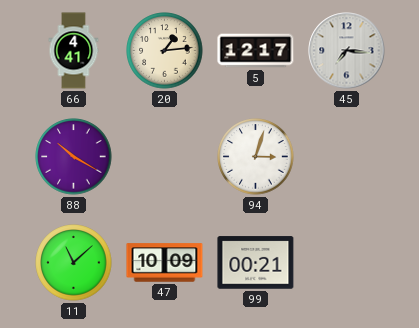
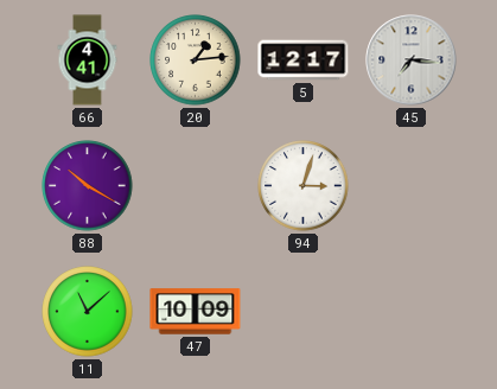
99: 00:21 -> none
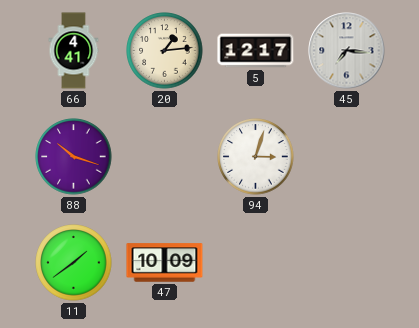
88: 10:20 -> 10:18
11: 11:08 -> 1:39
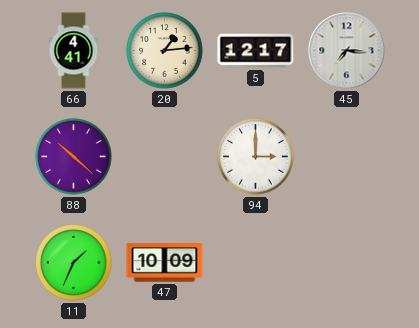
88: 10:18 -> 10:22
94: 3:03 -> 3:00
11: 1:39 -> 1:34
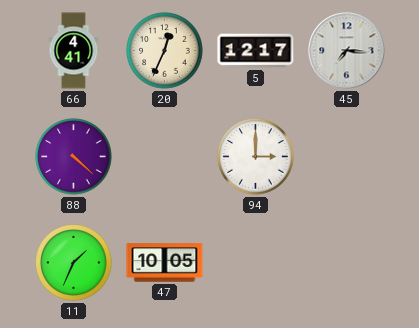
20: 1:14 -> 12:34
88: 10:22 -> 4:22
47: 10:09 -> 10:05
